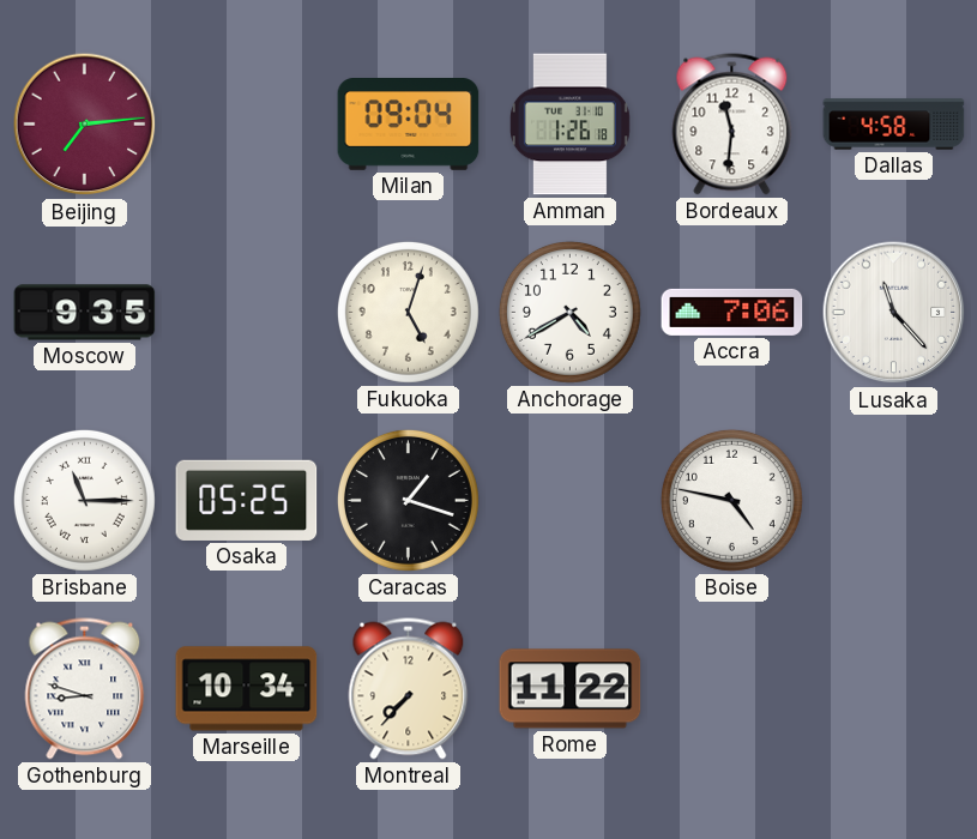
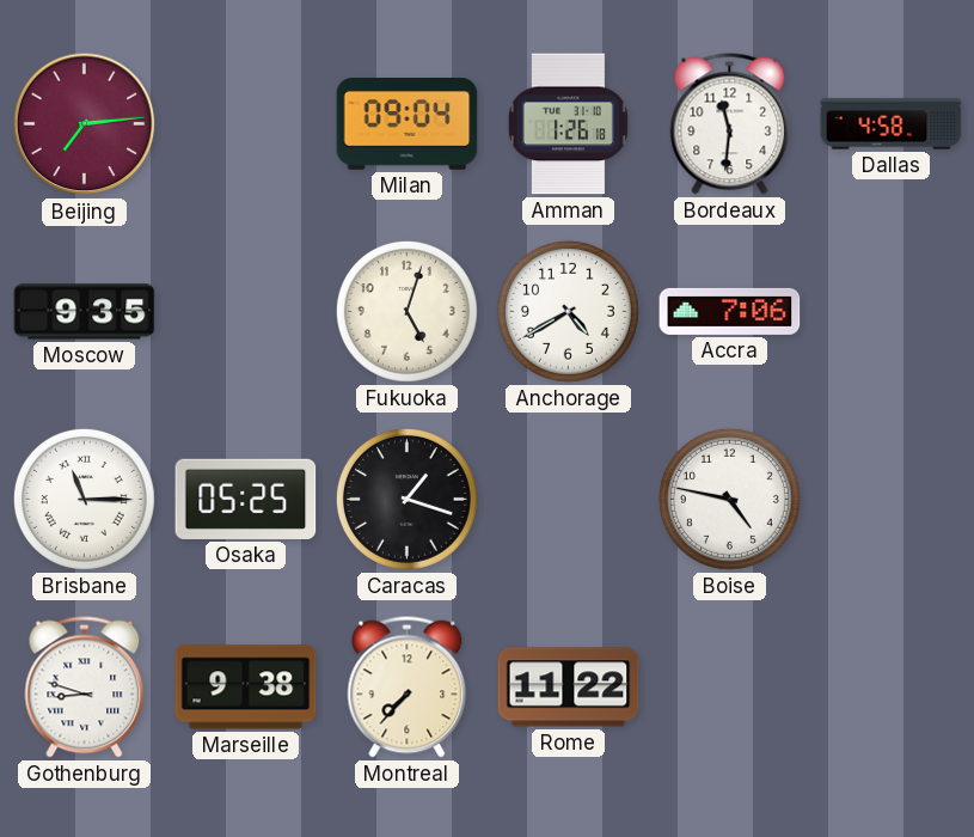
Lusaka: 11:23 -> none
Marseille: 10:34 -> 9:38
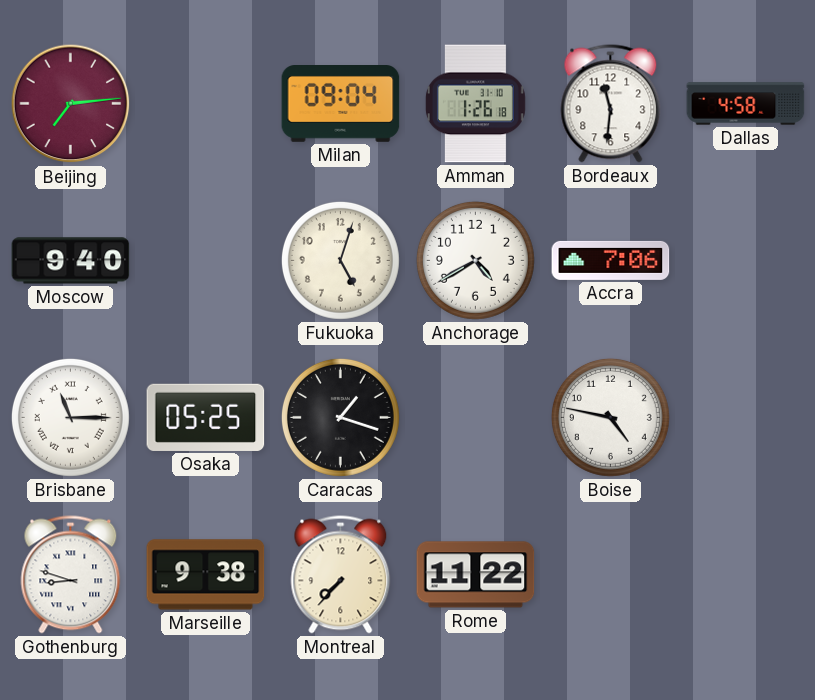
Moscow: 9:35 -> 9:40
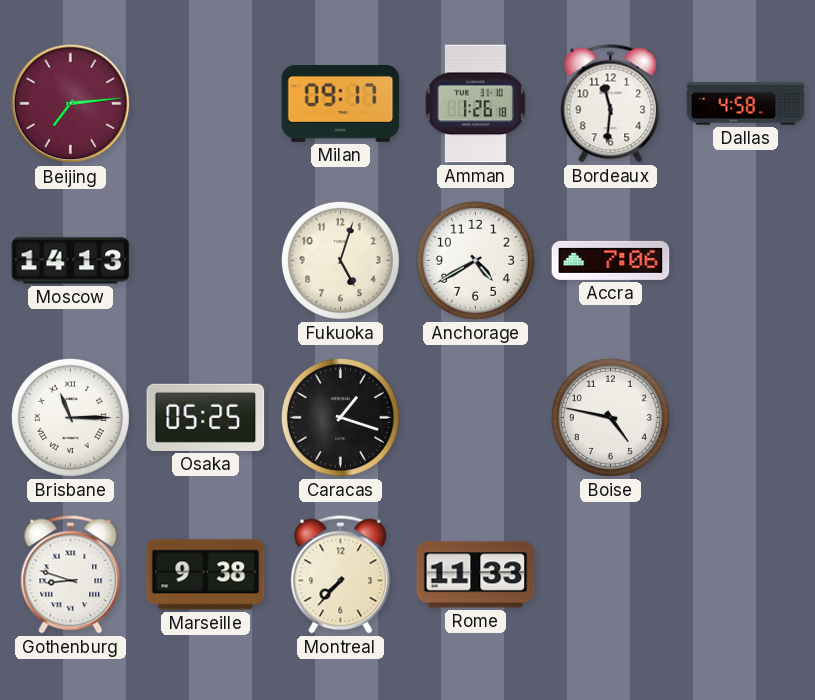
Milan: 09:04 -> 09:17
Moscow: 9:40 -> 14:13
Rome: 11:22 -> 11:33
